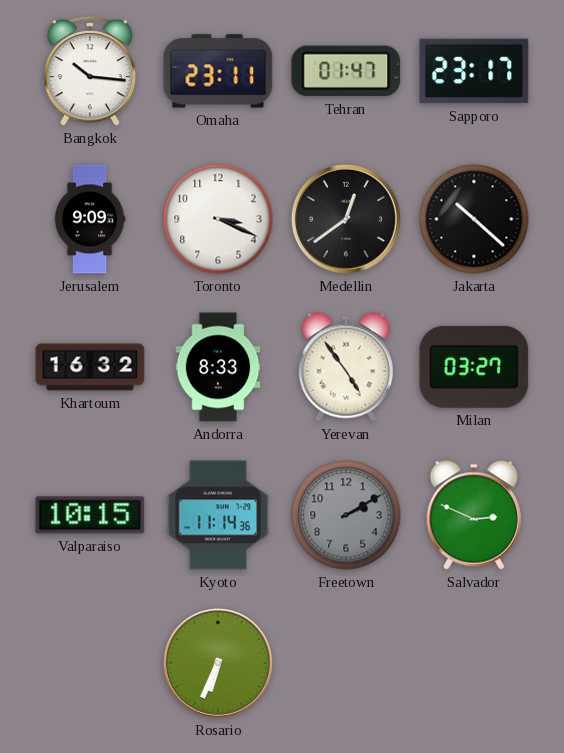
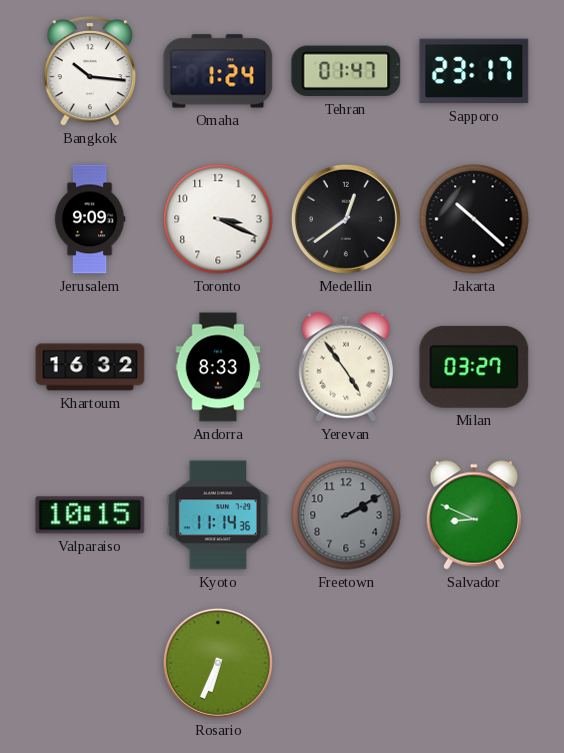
Omaha: 23:11 -> 1:24
Salvador: 2:49 -> 8:49
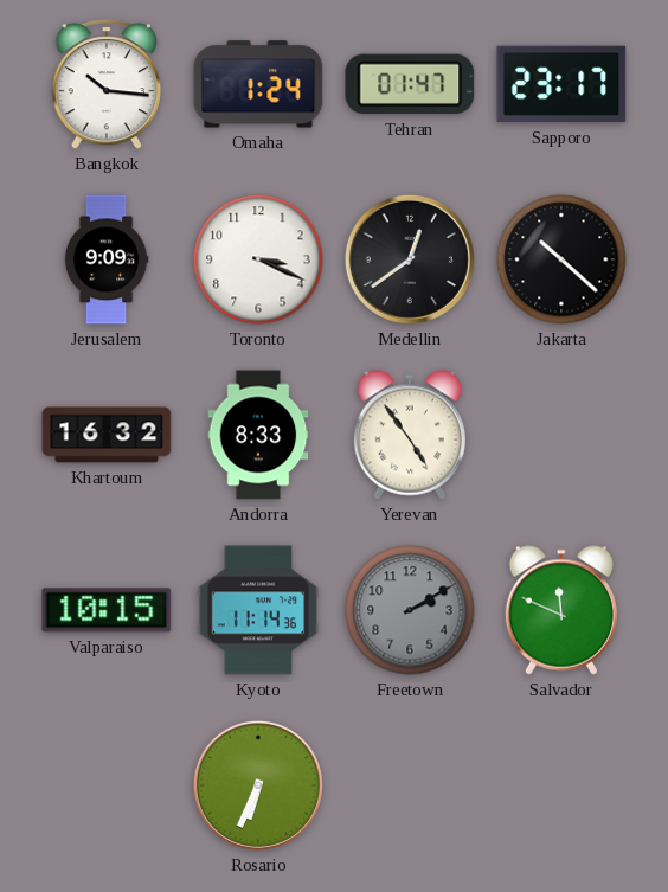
Milan: 03:27 -> none
Salvador: 8:49 -> 11:49
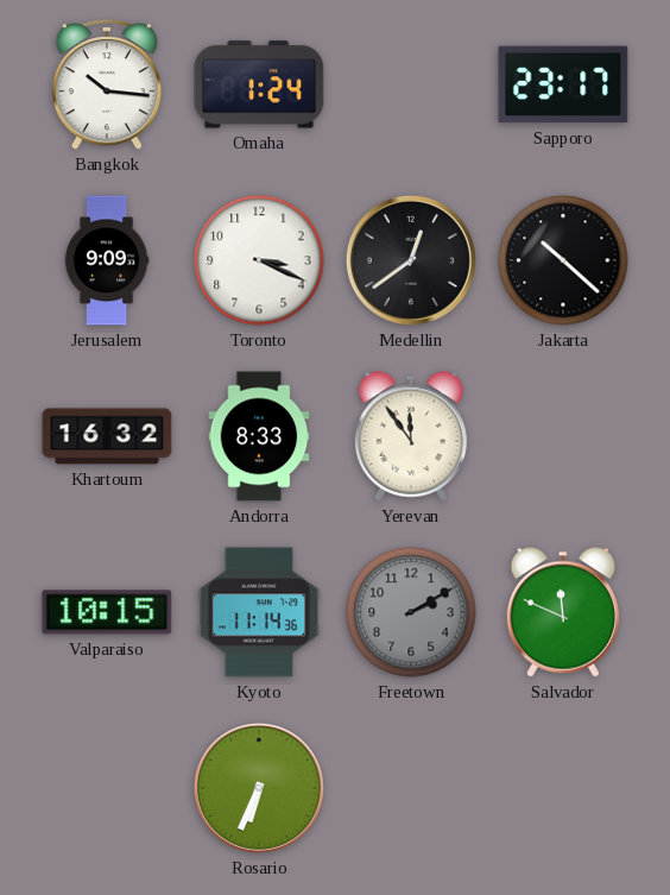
Tehran: 01:47 -> none
Yerevan: 4:54 -> 11:54
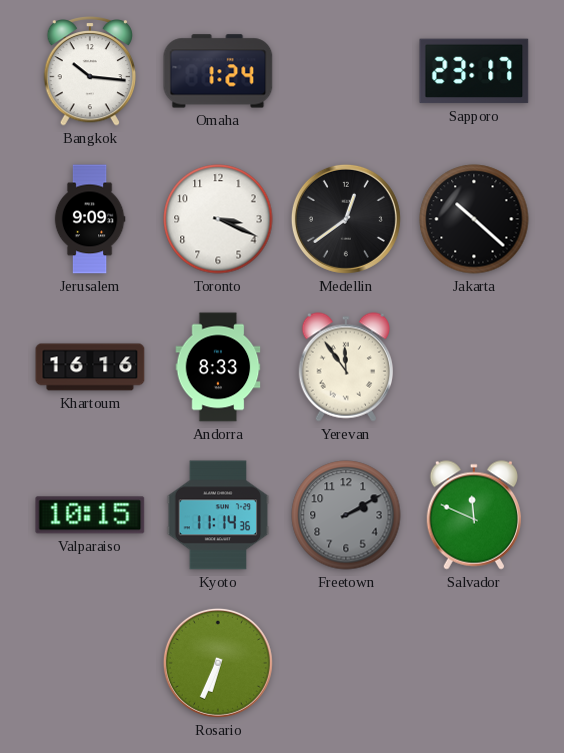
Khartoum: 16:32 -> 16:16
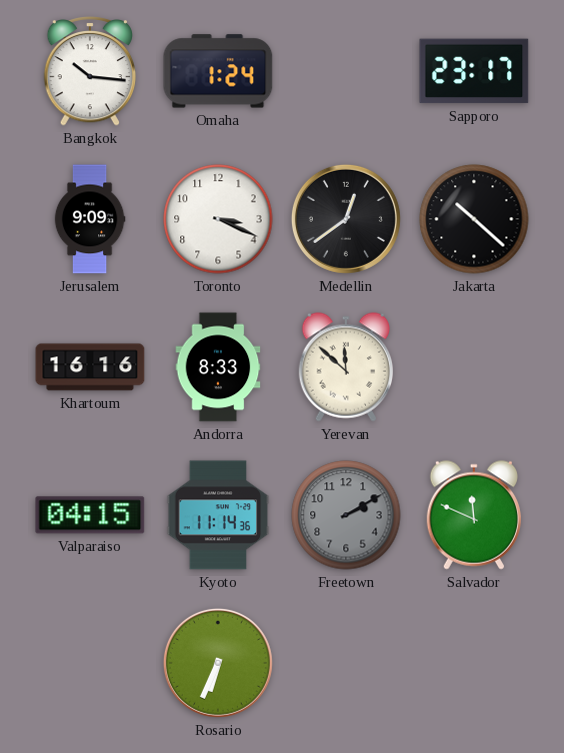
Yerevan: 11:54 -> 11:52
Valparaiso: 10:15 -> 04:15
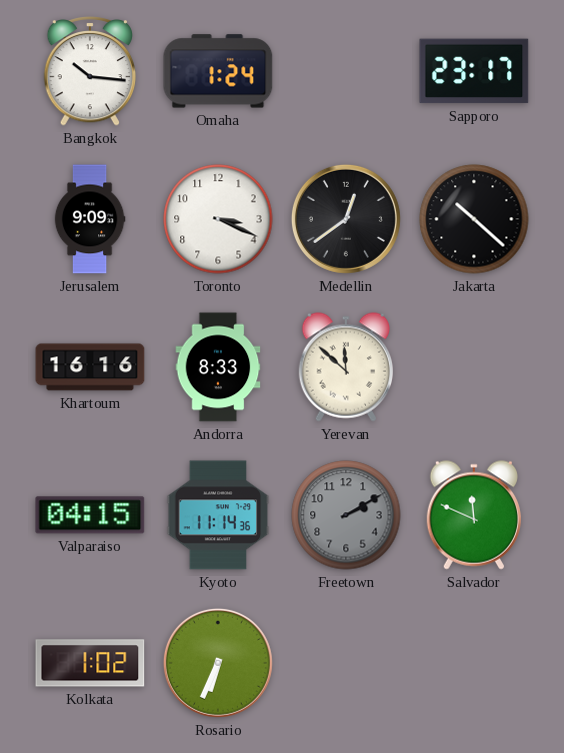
Kolkata: none -> 1:02
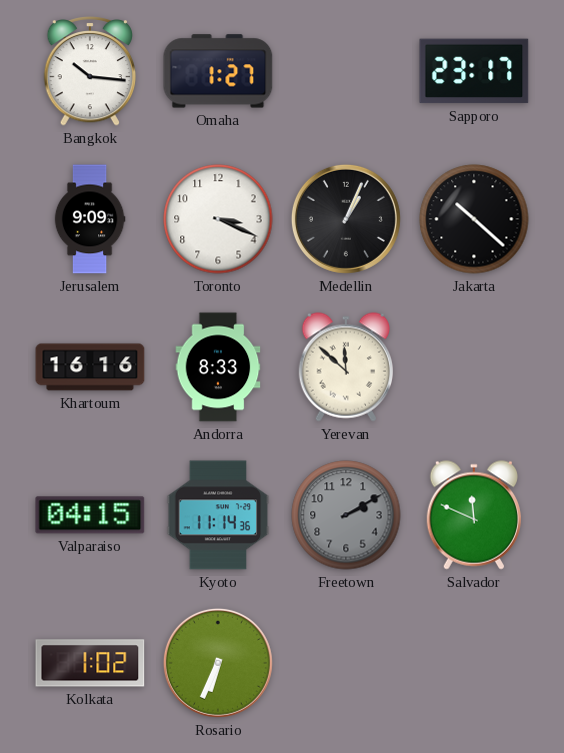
Omaha: 1:24 -> 1:27
Medellin: 12:39 -> 1:04
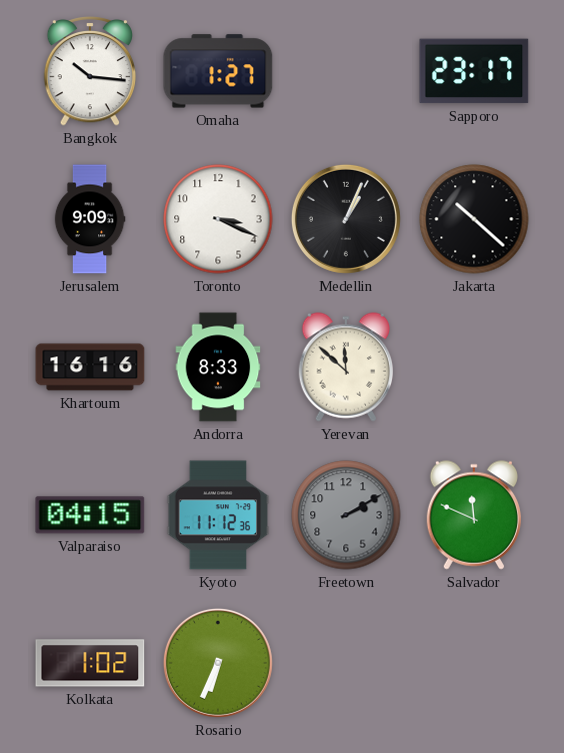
Kyoto: 11:14 -> 11:12
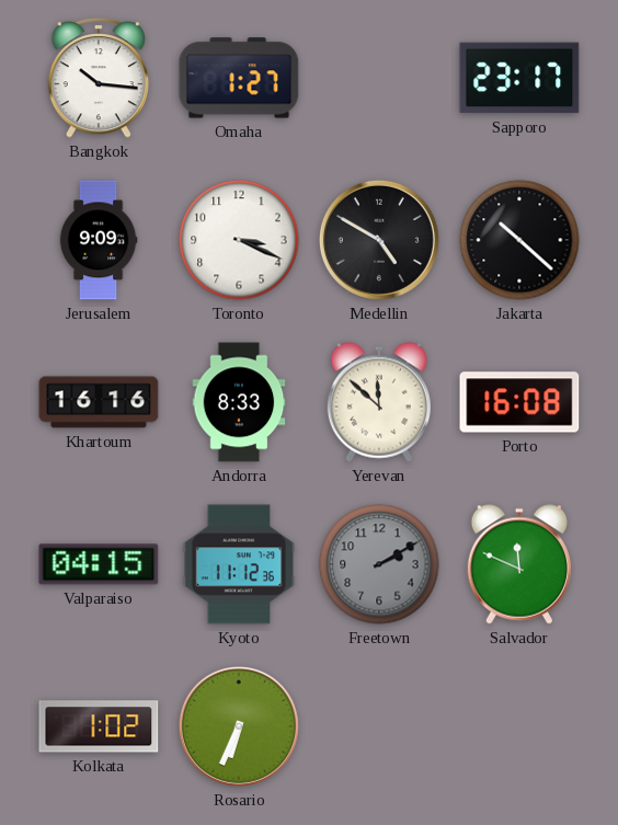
Medellin: 1:04 -> 4:50
Porto: none -> 16:08
